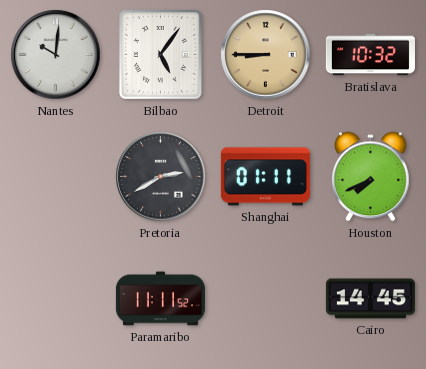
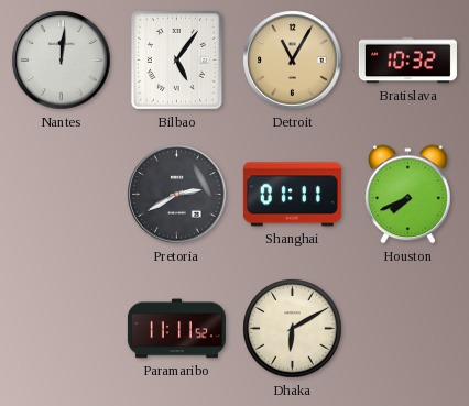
Nantes: 10:01 -> 12:01
Detroit: 8:45 -> 11:05
Dhaka: none -> 6:10
Cairo: 14:45 -> none
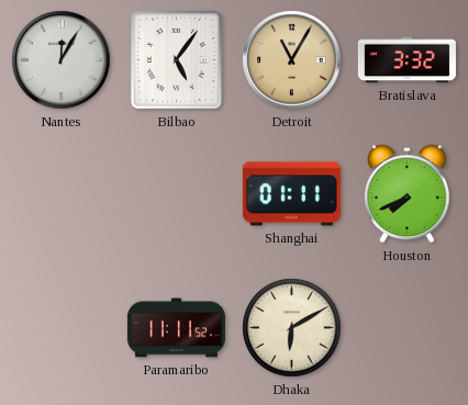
Nantes: 12:01 -> 12:05
Bratislava: 10:32 -> 3:32
Pretoria: 2:40 -> none
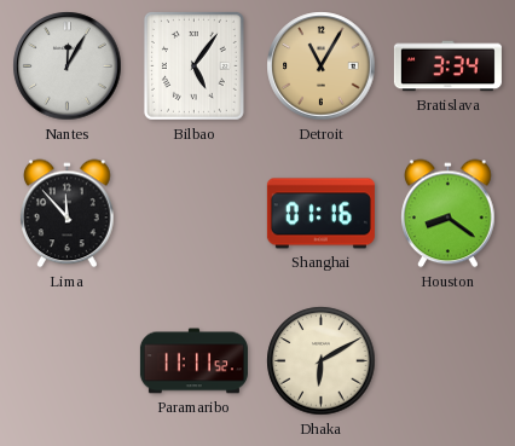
Bratislava: 3:32 -> 3:34
Lima: none -> 11:53
Shanghai: 01:11 -> 01:16
Houston: 7:41 -> 8:21
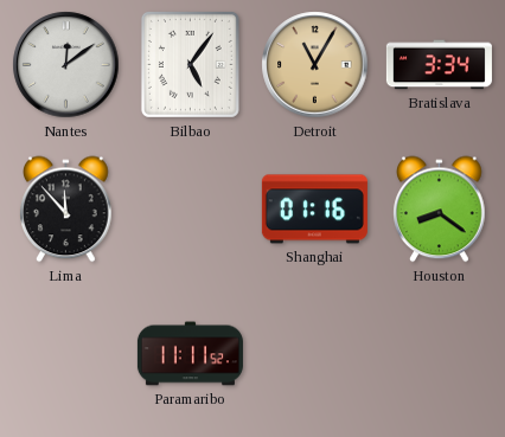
Nantes: 12:05 -> 12:09
Dhaka: 6:10 -> none
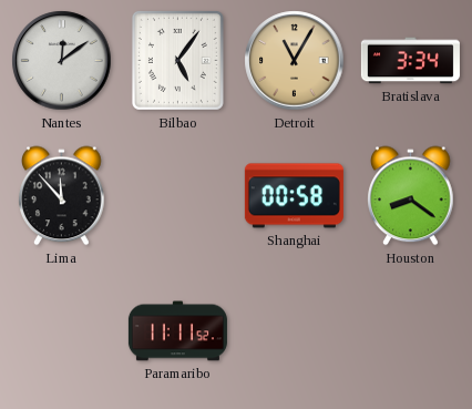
Shanghai: 01:16 -> 00:58
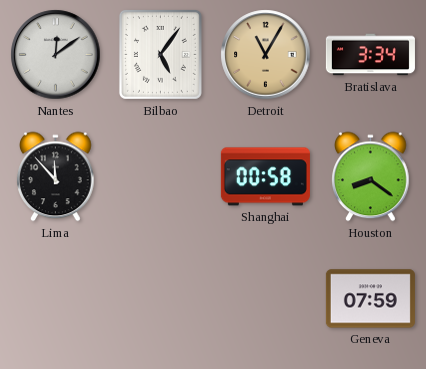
Paramaribo: 11:11 -> none
Geneva: none -> 07:59
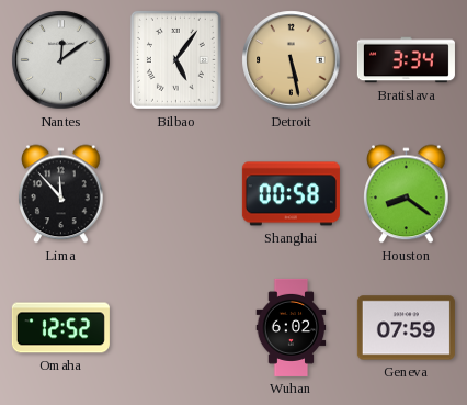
Detroit: 11:05 -> 5:28
Omaha: none -> 12:52
Wuhan: none -> 6:02
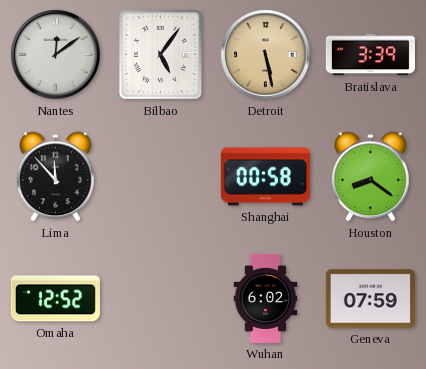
Bratislava: 3:34 -> 3:39
